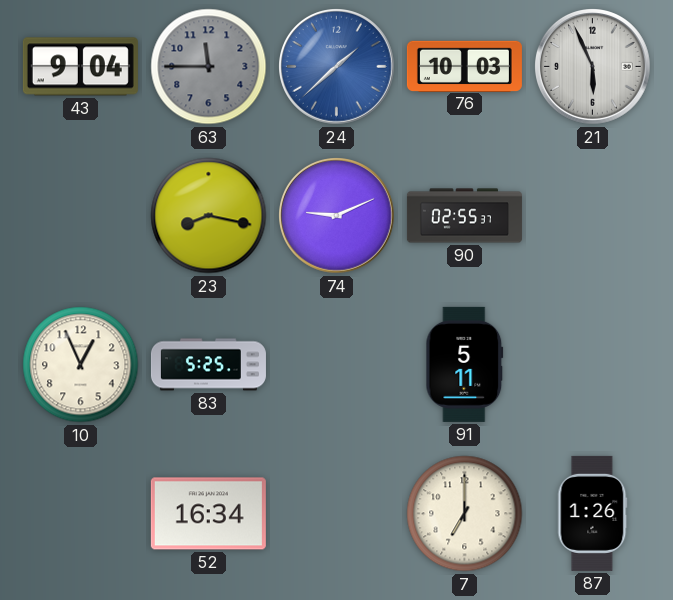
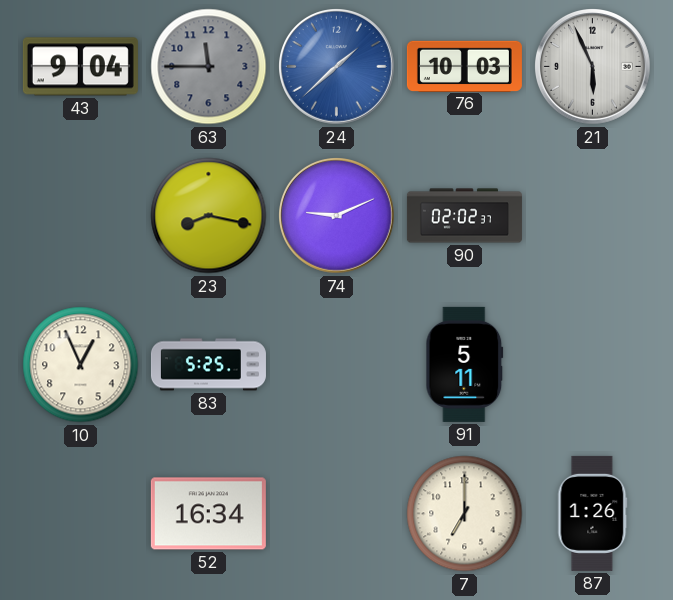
90: 02:55 -> 02:02
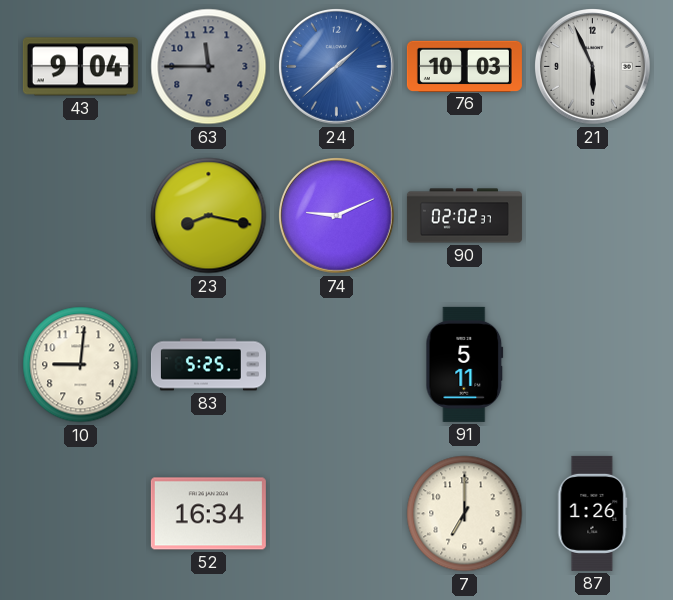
10: 12:56 -> 9:01
